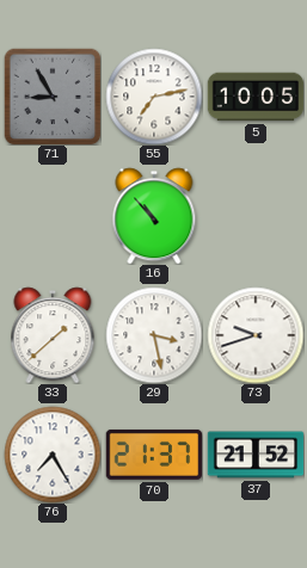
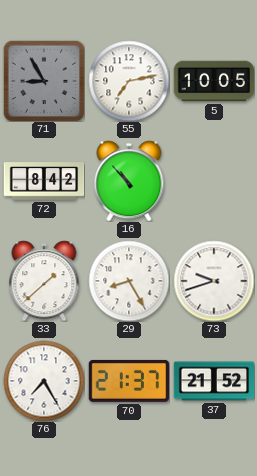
72: none -> 8:42
29: 3:28 -> 8:25
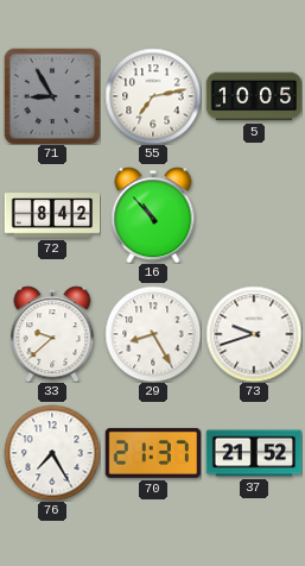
33: 1:38 -> 9:38
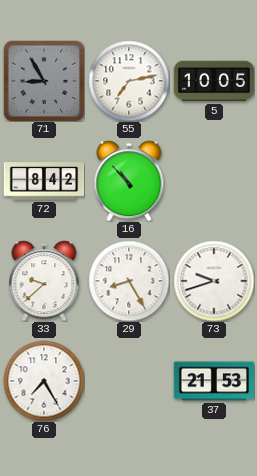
70: 21:37 -> none
37: 21:52 -> 21:53
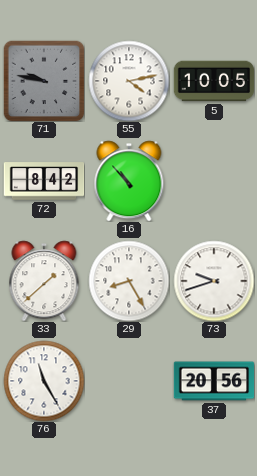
71: 8:55 -> 9:47
55: 7:13 -> 4:13
33: 9:38 -> 1:38
76: 7:25 -> 11:25
37: 21:53 -> 20:56
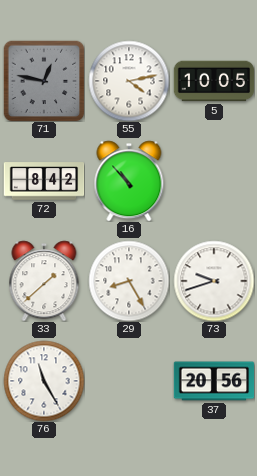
71: 9:47 -> 12:47
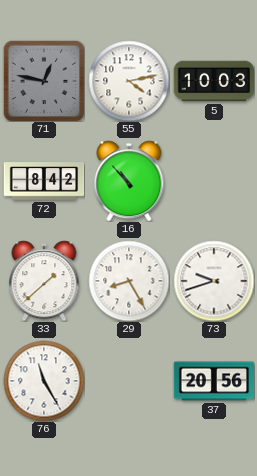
5: 10:05 -> 10:03
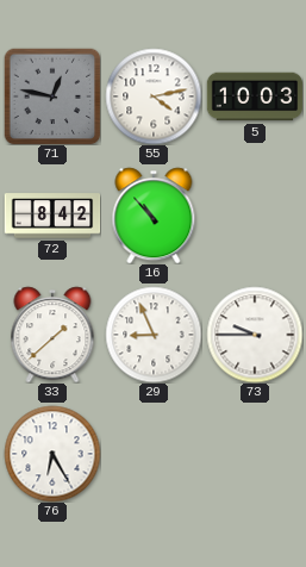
29: 8:25 -> 8:56
73: 9:42 -> 9:45
76: 11:25 -> 6:25
37: 20:56 -> none
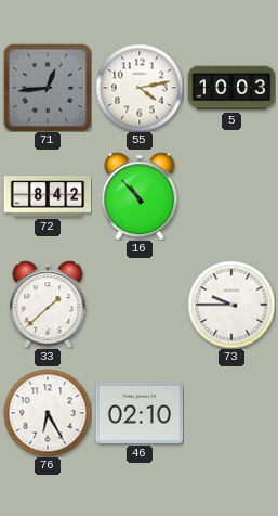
71: 12:47 -> 12:44
29: 8:56 -> none
46: none -> 02:10
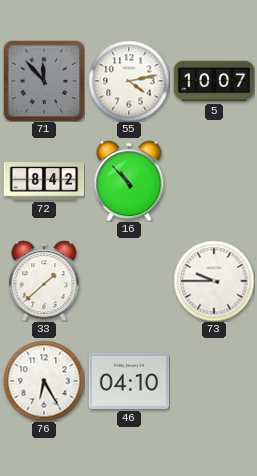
71: 12:44 -> 11:53
5: 10:03 -> 10:07
46: 02:10 -> 04:10
